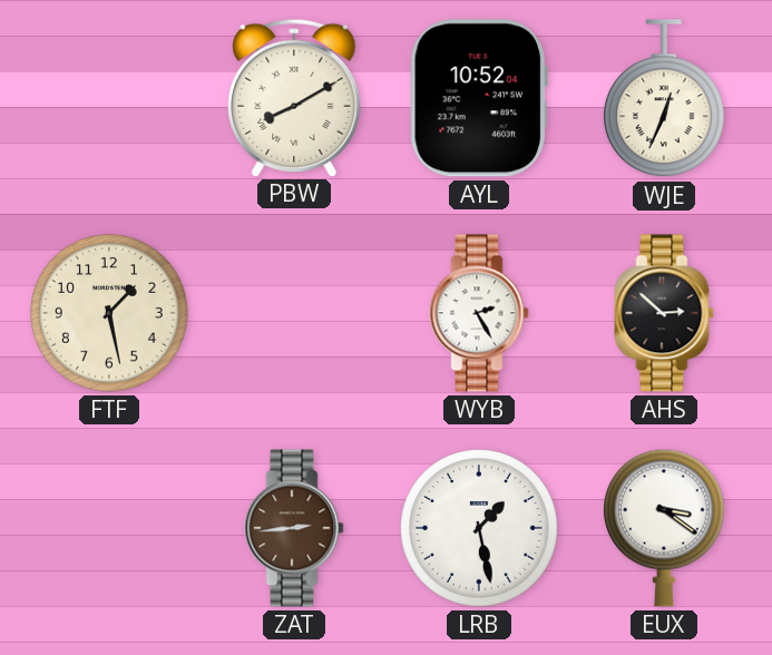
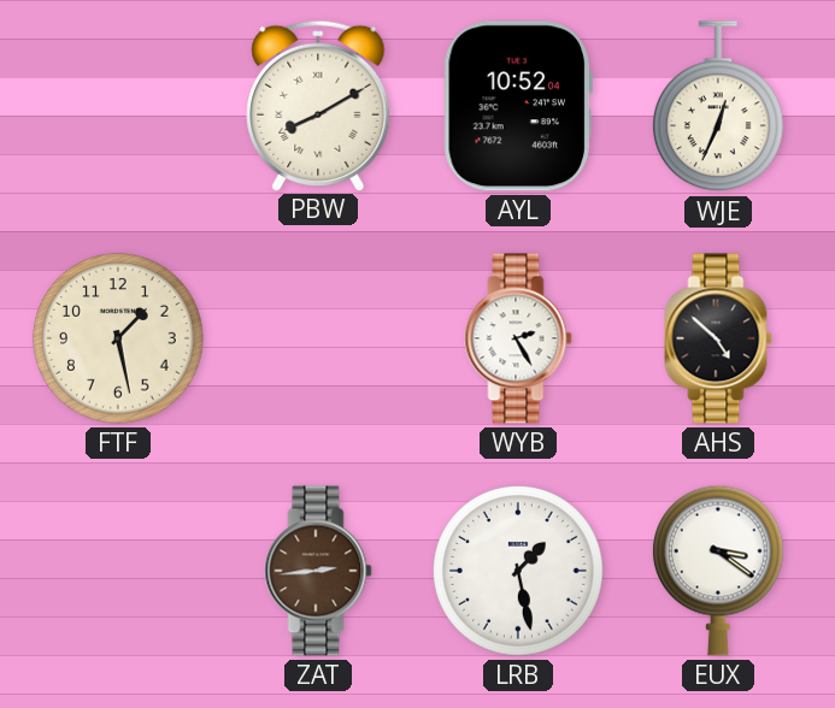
AHS: 2:52 -> 4:52
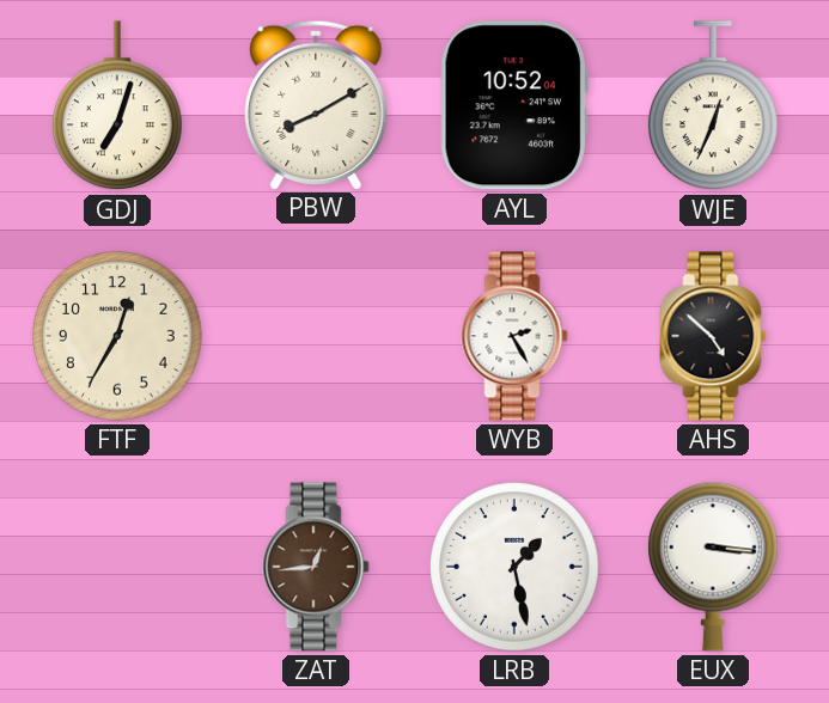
GDJ: none -> 7:03
FTF: 1:28 -> 12:35
ZAT: 2:44 -> 12:44
EUX: 3:21 -> 3:16
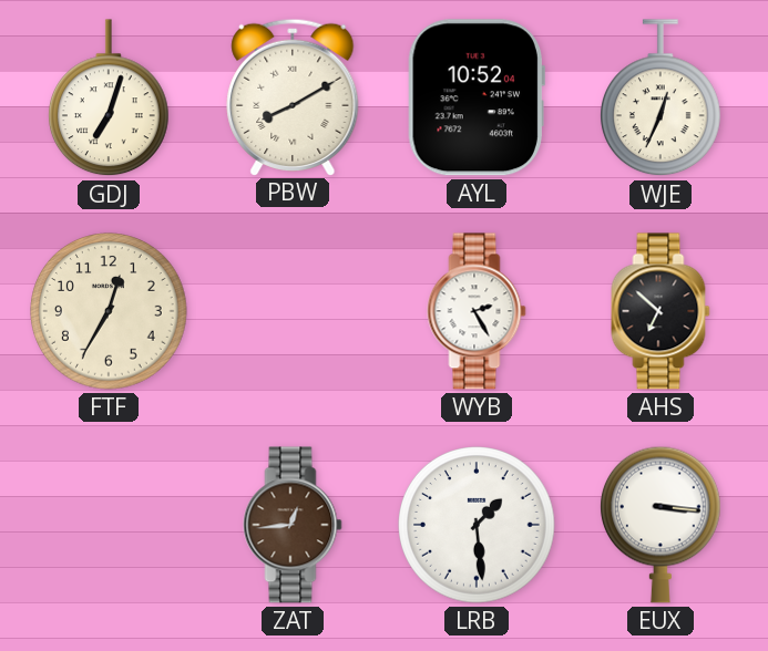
AHS: 4:52 -> 6:52
LRB: 1:28 -> 1:29
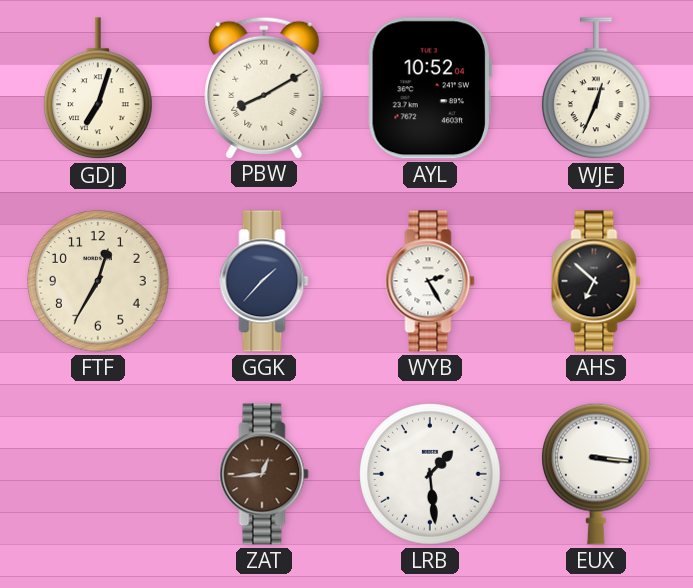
GGK: none -> 1:37
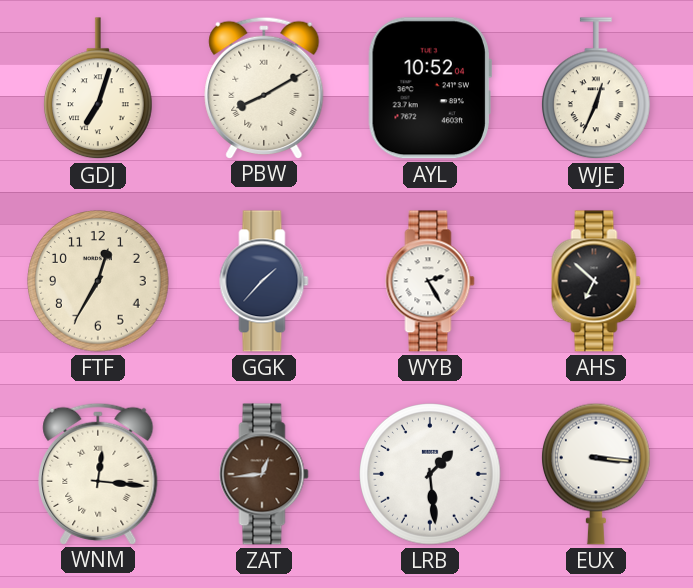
WNM: none -> 12:16
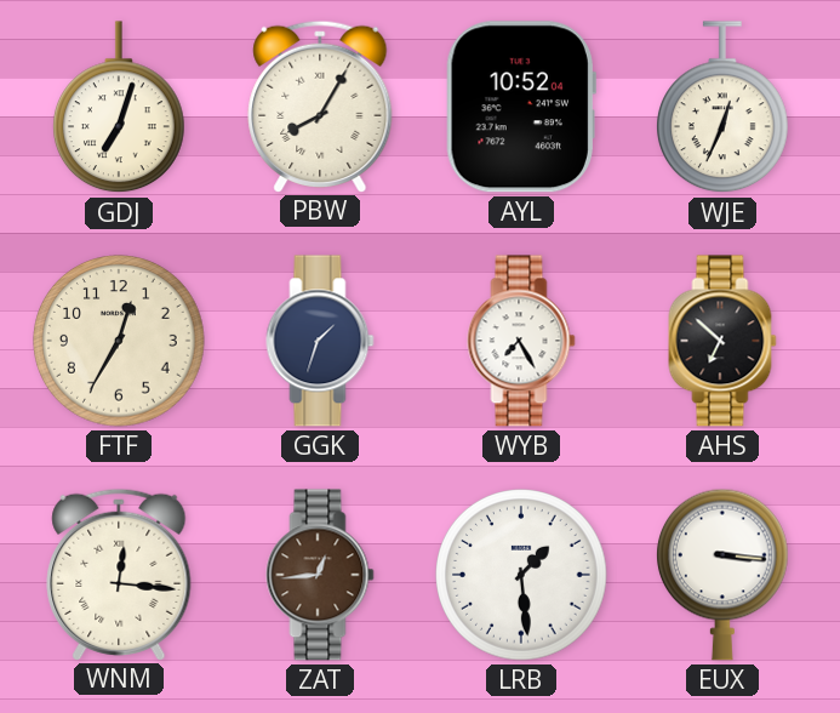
PBW: 8:10 -> 8:05
GGK: 1:37 -> 1:33
WYB: 2:25 -> 7:25
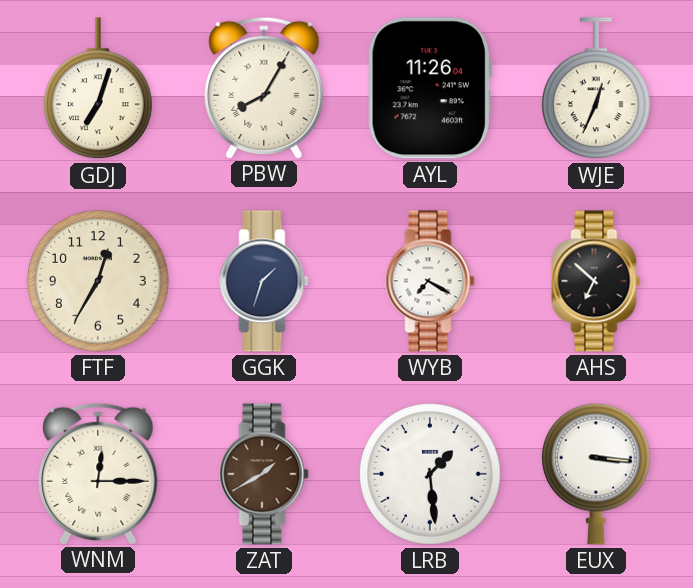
AYL: 10:52 -> 11:26
WYB: 7:25 -> 7:20
WNM: 12:16 -> 12:15
ZAT: 12:44 -> 1:40
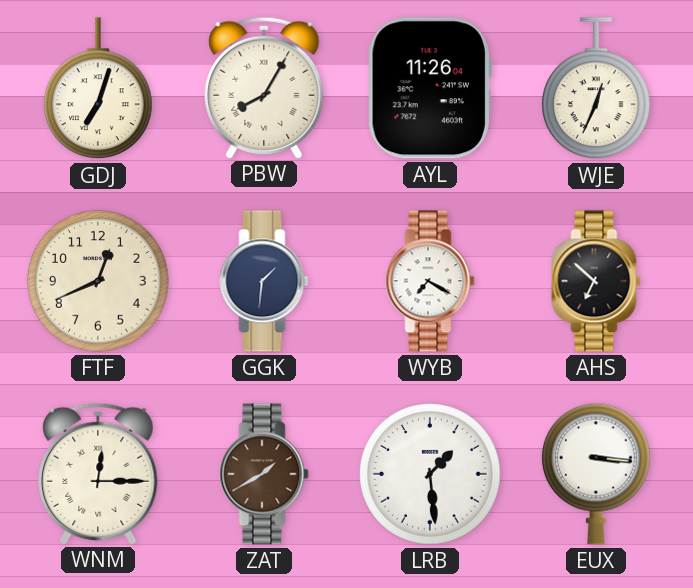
FTF: 12:35 -> 12:41
GGK: 1:33 -> 1:31
